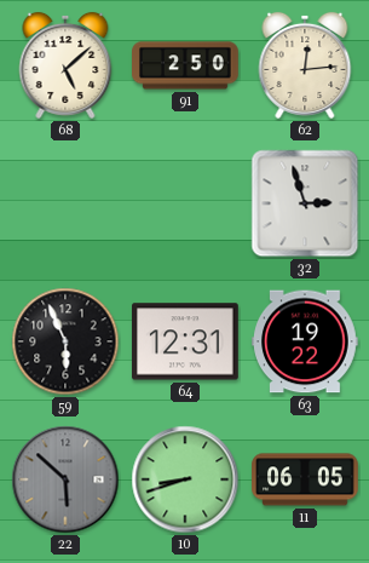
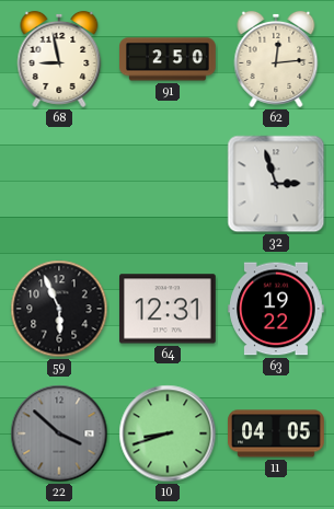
68: 5:08 -> 8:58
22: 5:52 -> 3:52
11: 06:05 -> 04:05
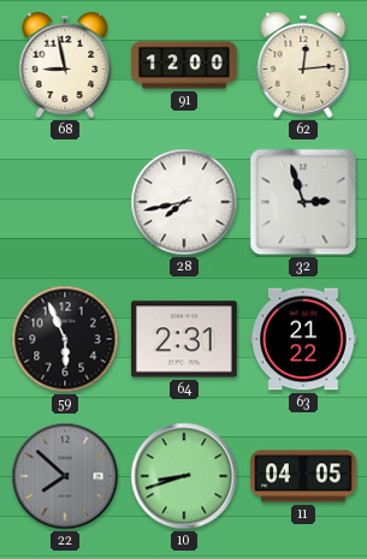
91: 2:50 -> 12:00
28: none -> 7:43
64: 12:31 -> 2:31
63: 19:22 -> 21:22
22: 3:52 -> 7:52
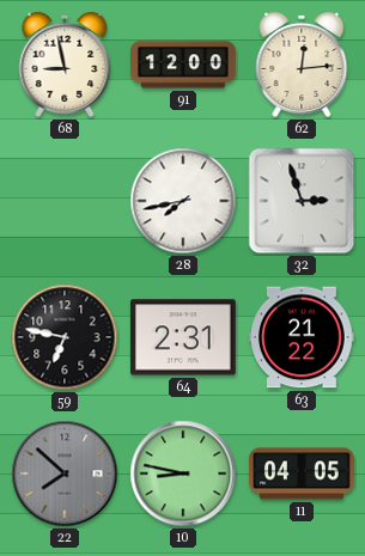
59: 5:56 -> 6:47
10: 8:42 -> 8:47
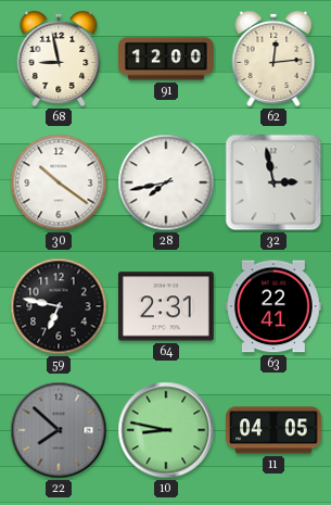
30: none -> 10:21
32: 2:57 -> 2:58
63: 21:22 -> 22:41
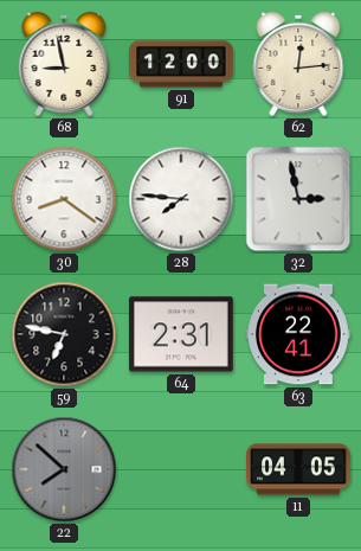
30: 10:21 -> 8:21
28: 7:43 -> 7:46
10: 8:47 -> none
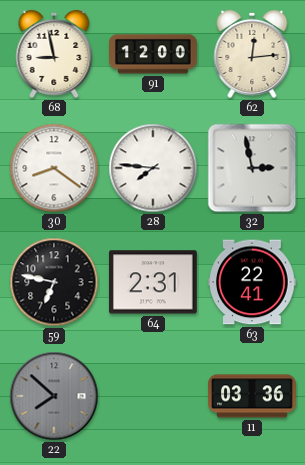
11: 04:05 -> 03:36
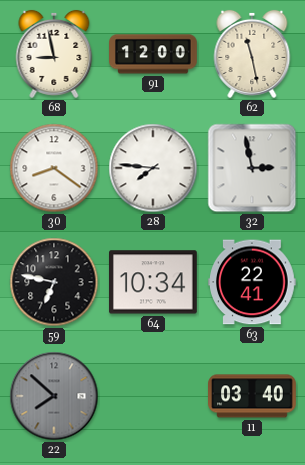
62: 12:14 -> 11:28
64: 2:31 -> 10:34
11: 03:36 -> 03:40
